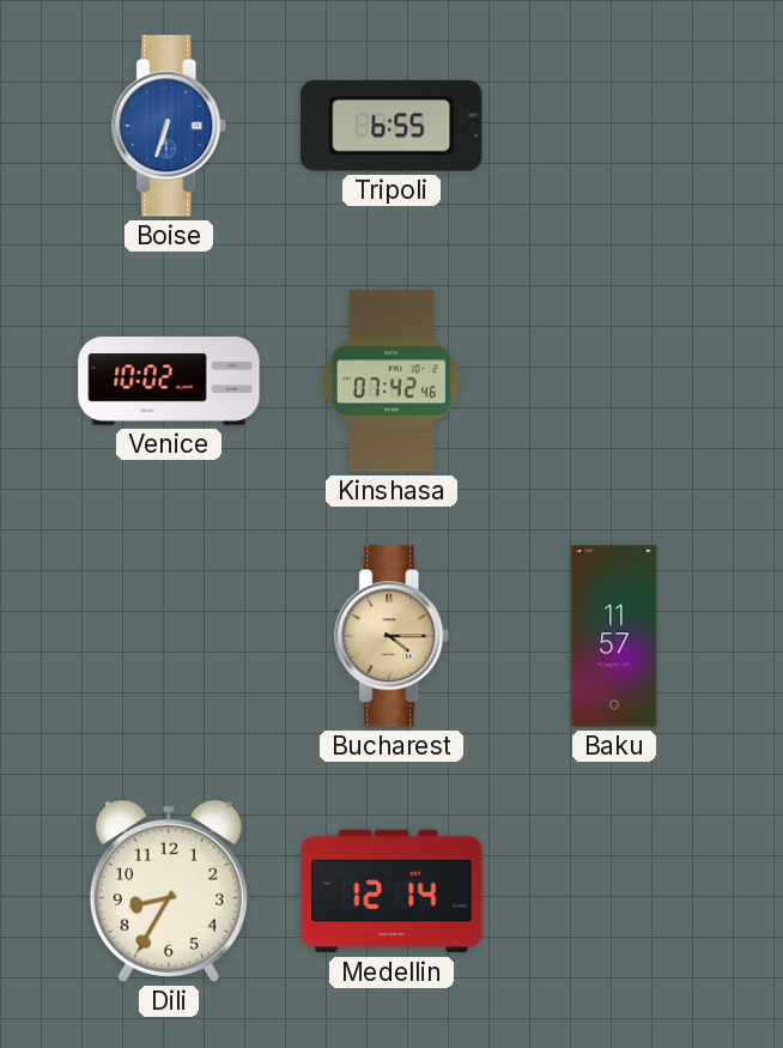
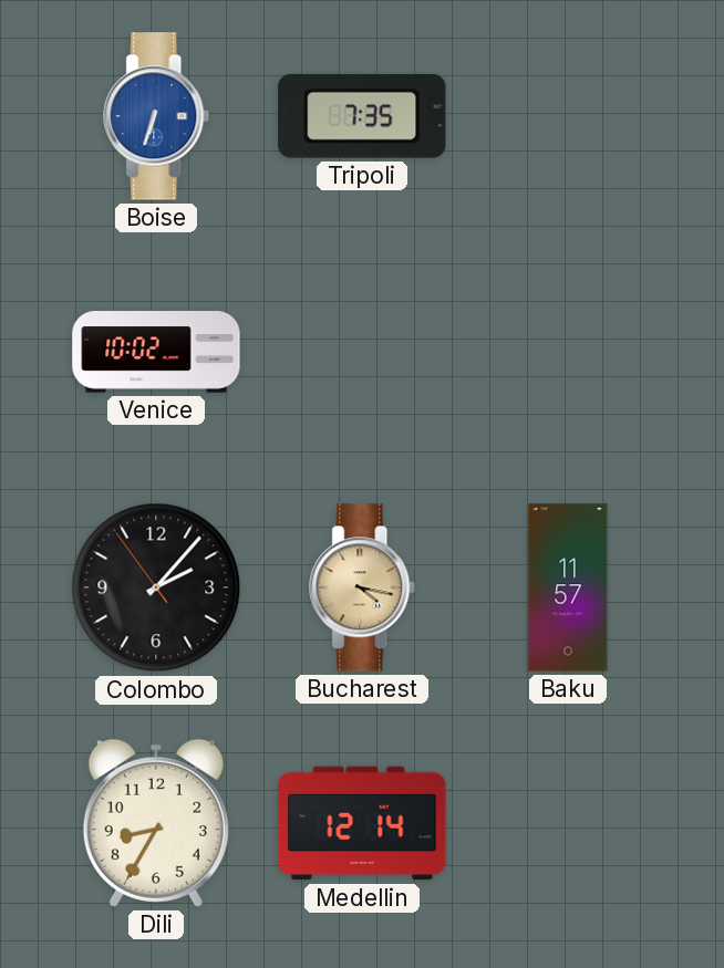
Tripoli: 6:55 -> 7:35
Kinshasa: 07:42 -> none
Colombo: none -> 2:06
Bucharest: 4:15 -> 4:17
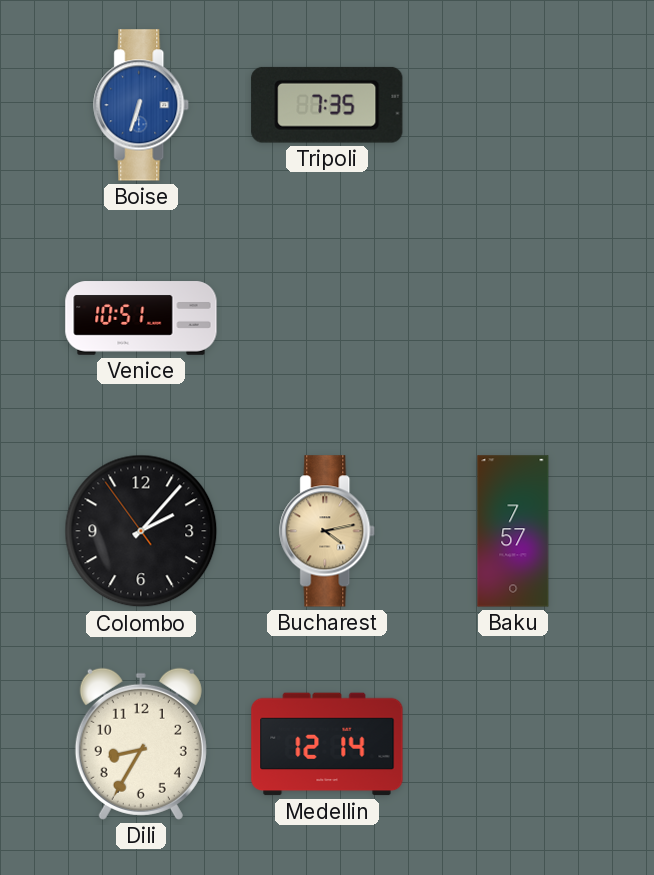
Venice: 10:02 -> 10:51
Bucharest: 4:17 -> 4:13
Baku: 11:57 -> 7:57
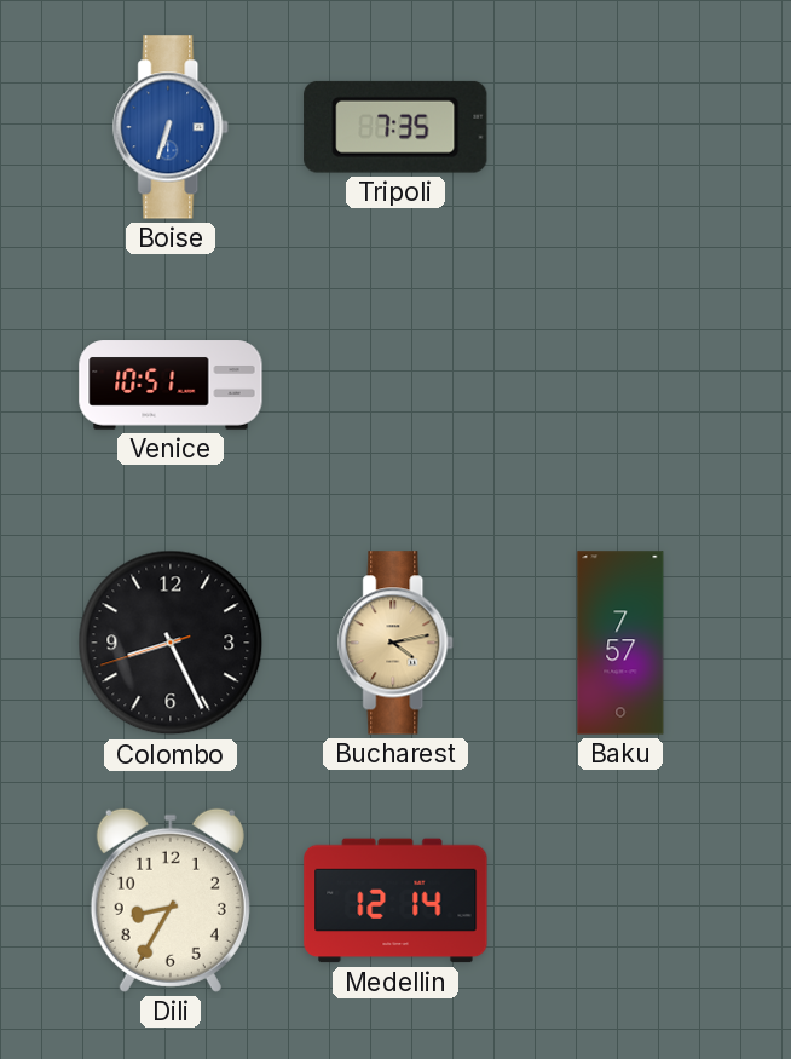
Colombo: 2:06 -> 8:25
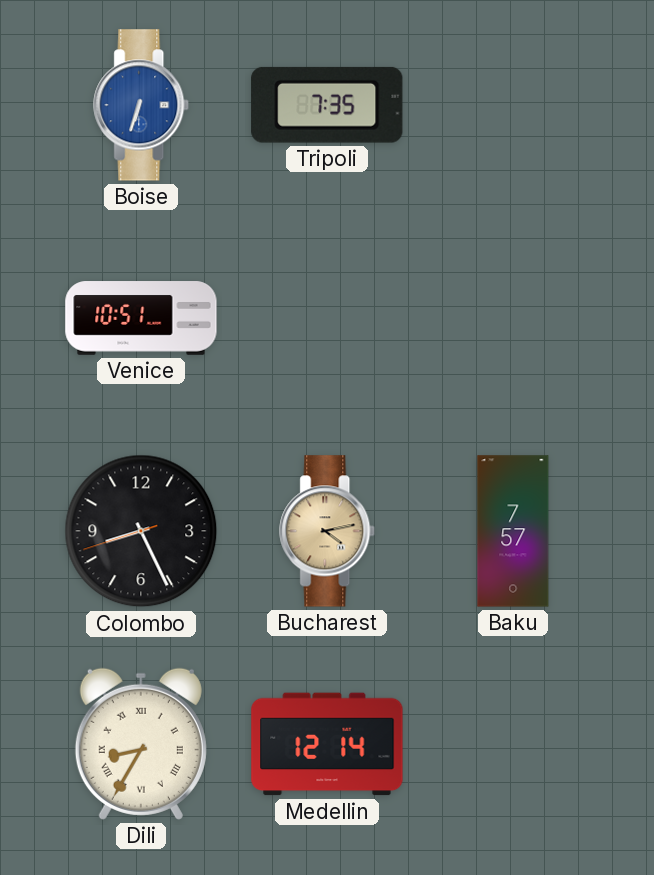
Dili numerals: Arabic -> Roman
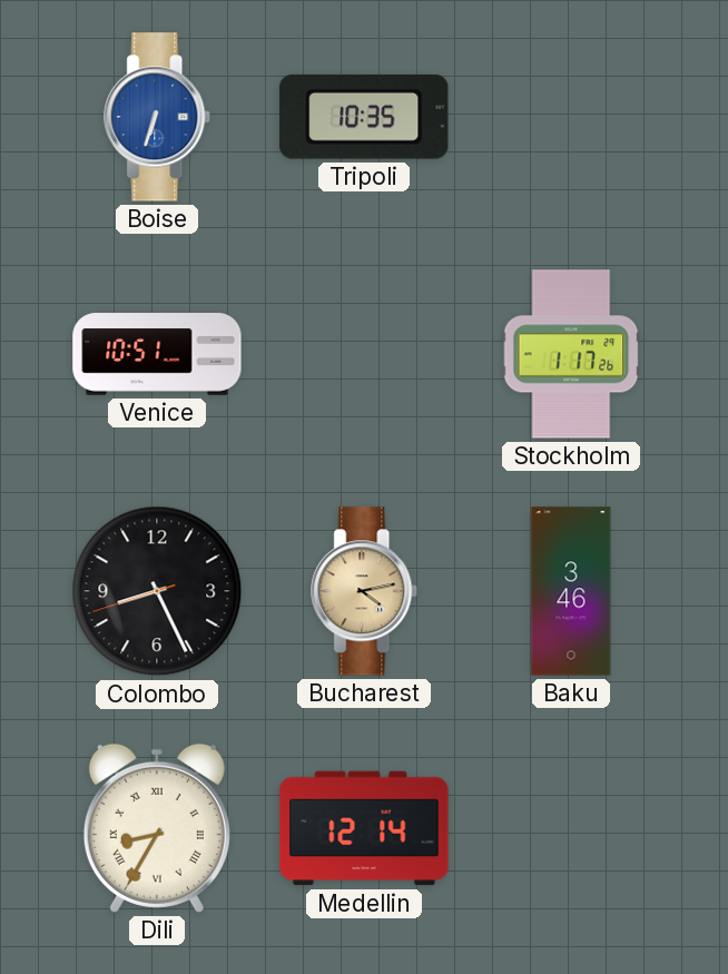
Tripoli: 7:35 -> 10:35
Stockholm: none -> 1:17
Baku: 7:57 -> 3:46
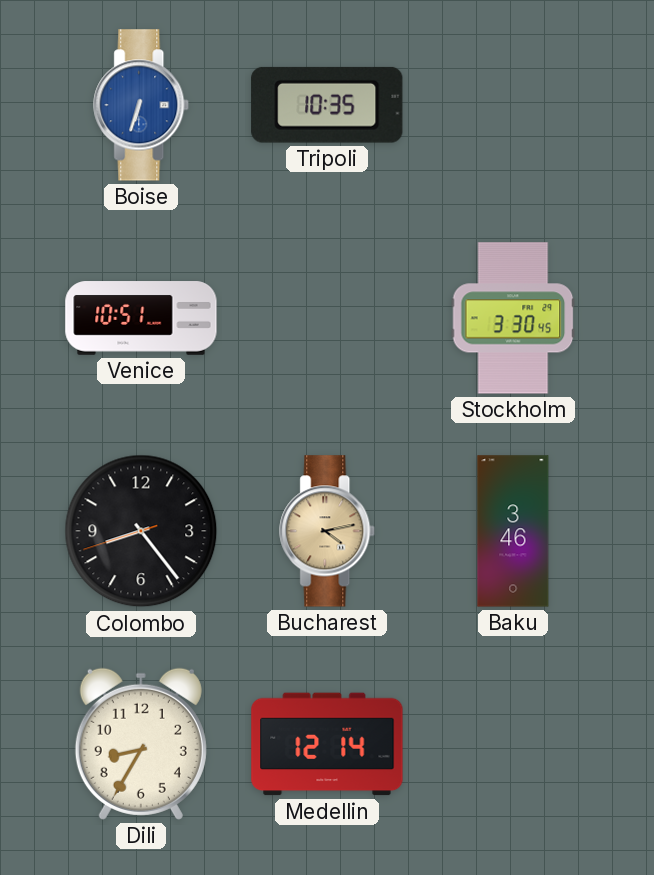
Stockholm: 1:17 -> 3:30
Colombo: 8:25 -> 8:23
Dili numerals: Roman -> Arabic
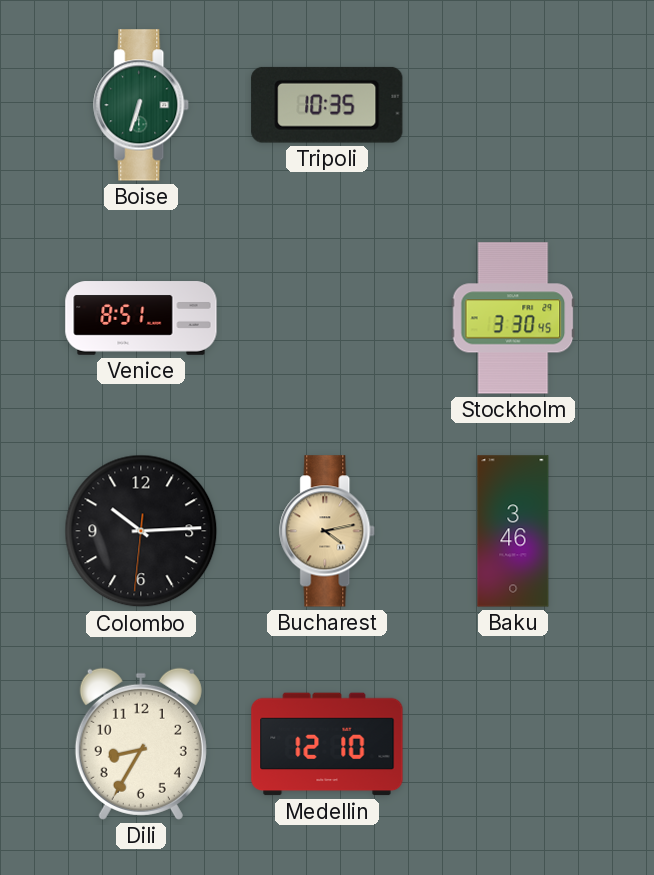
Boise dial: blue -> green
Venice: 10:51 -> 8:51
Colombo: 8:23 -> 10:14
Medellin: 12:14 -> 12:10
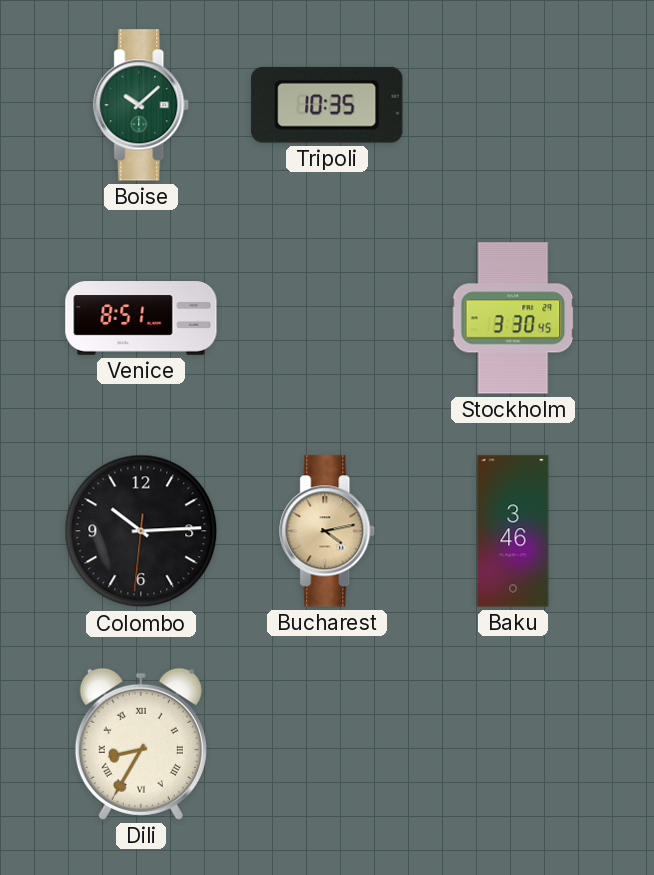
Boise: 6:33 -> 10:08
Dili numerals: Arabic -> Roman
Medellin: 12:10 -> none
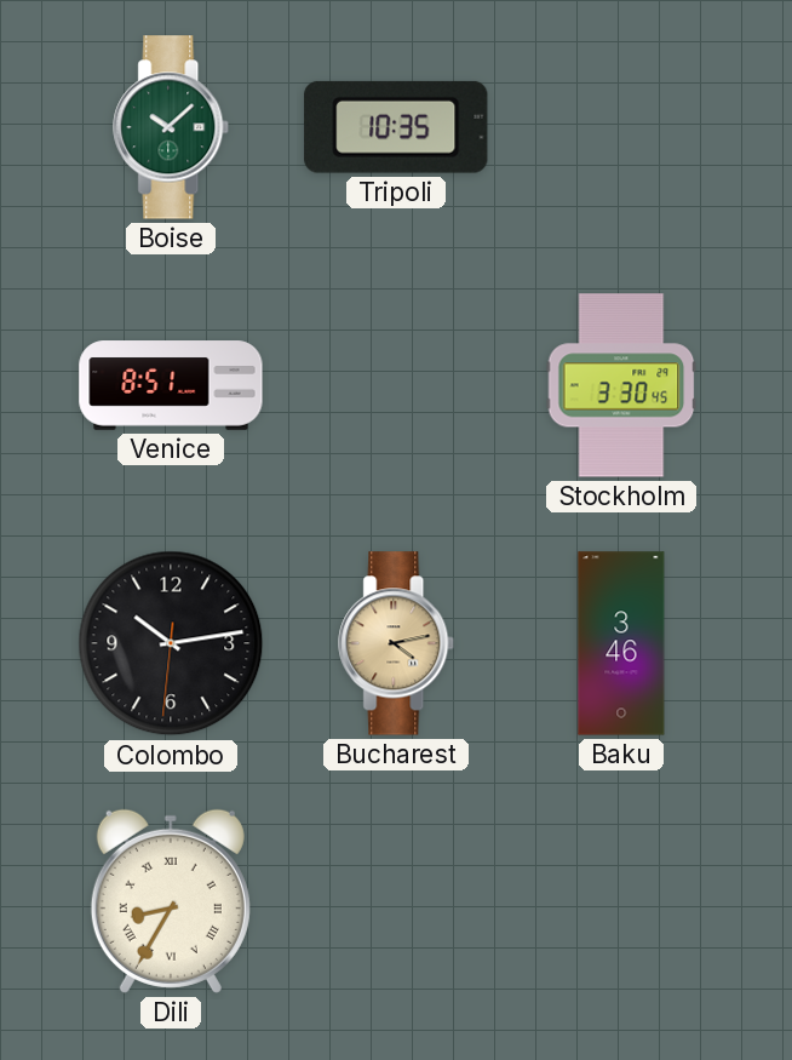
Colombo: 10:14 -> 10:13
